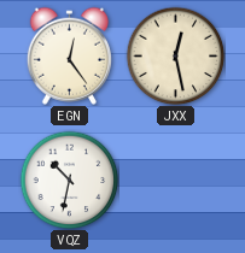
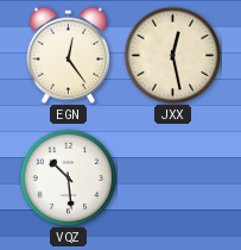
VQZ: 10:32 -> 10:29
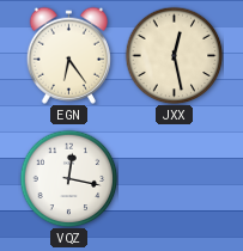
EGN: 12:24 -> 6:24
VQZ: 10:29 -> 12:17
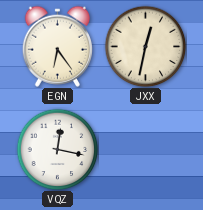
JXX: 12:28 -> 12:32
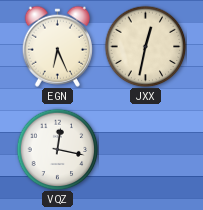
EGN: 6:24 -> 6:26
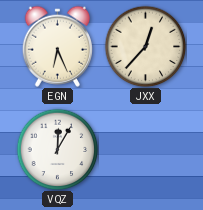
JXX: 12:32 -> 12:37
VQZ: 12:17 -> 12:05
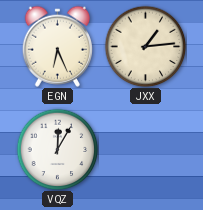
JXX: 12:37 -> 1:14
